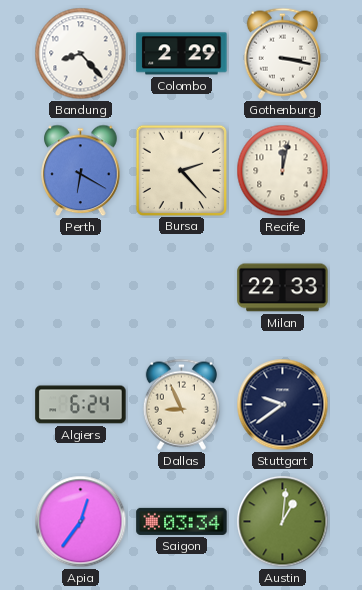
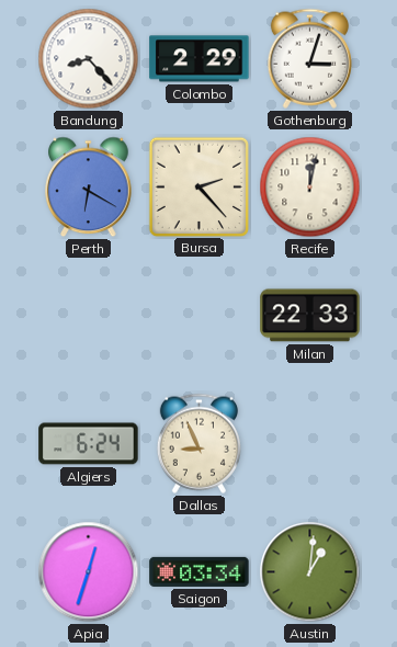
Gothenburg: 3:17 -> 3:03
Stuttgart: 9:39 -> none
Apia: 12:36 -> 12:33
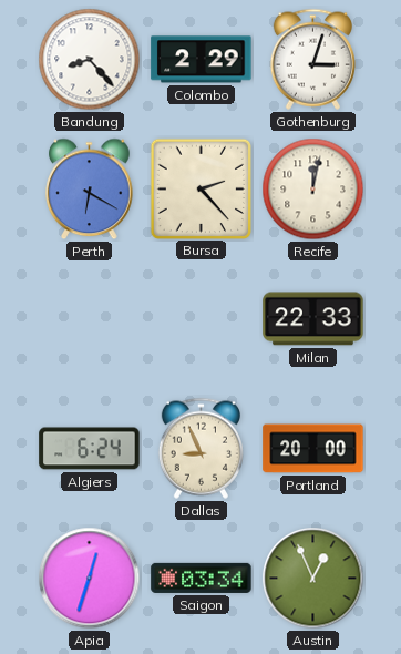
Portland: none -> 20:00
Austin: 1:01 -> 12:56
